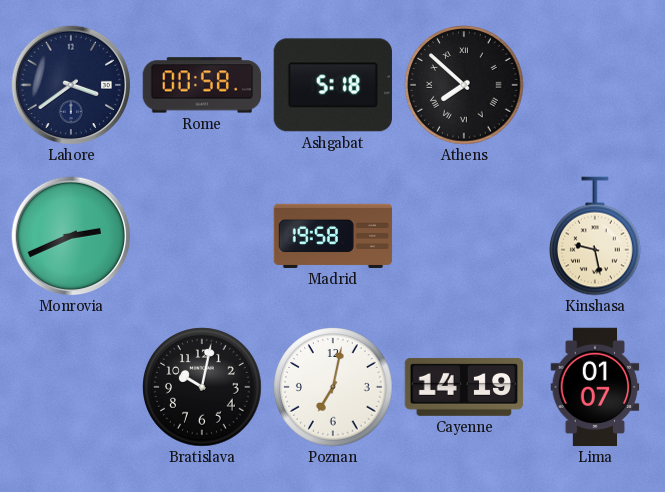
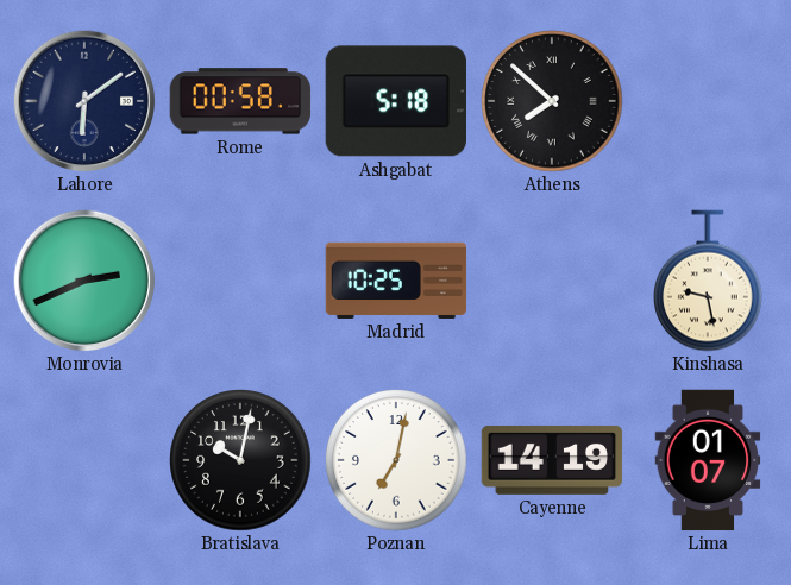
Lahore: 3:39 -> 6:09
Madrid: 19:58 -> 10:25
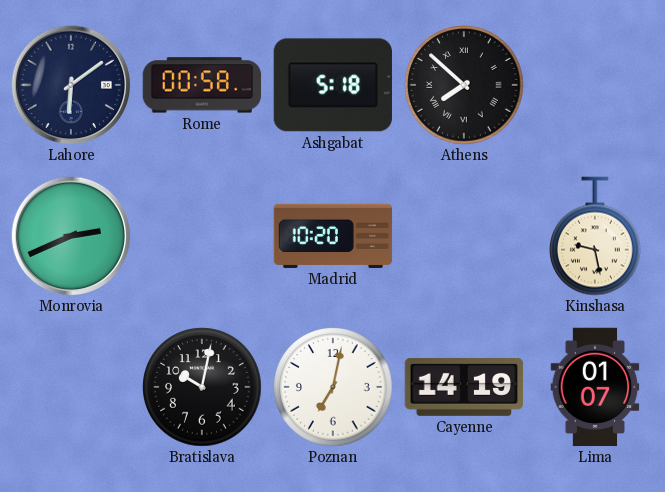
Madrid: 10:25 -> 10:20
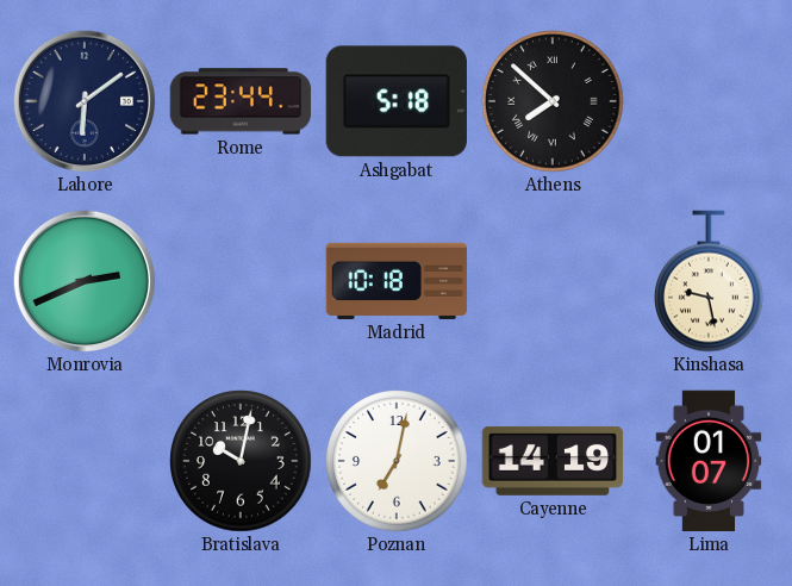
Rome: 00:58 -> 23:44
Madrid: 10:20 -> 10:18
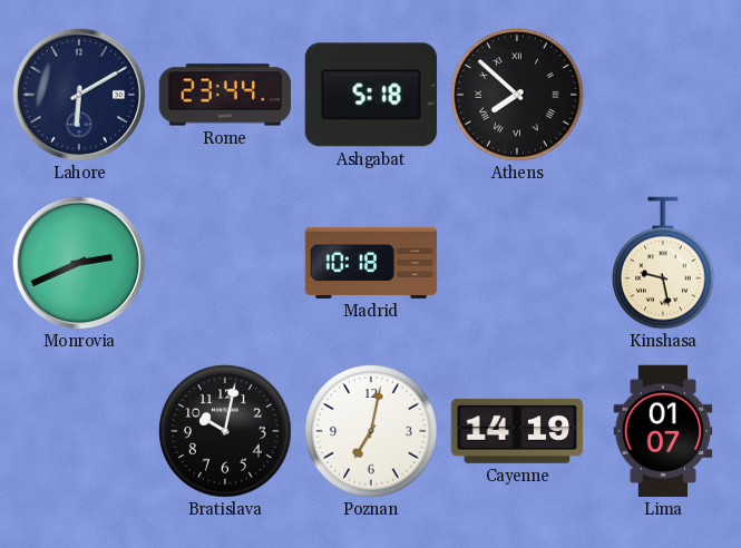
Lahore: 6:09 -> 6:10
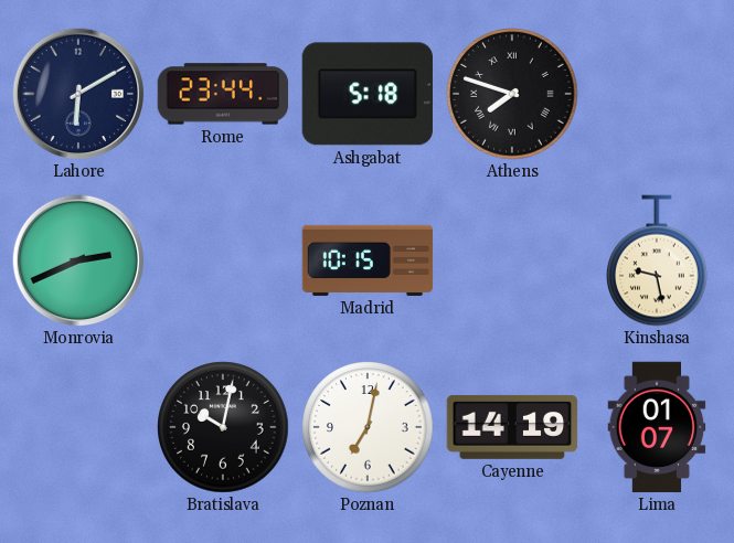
Athens: 7:52 -> 7:48
Madrid: 10:18 -> 10:15
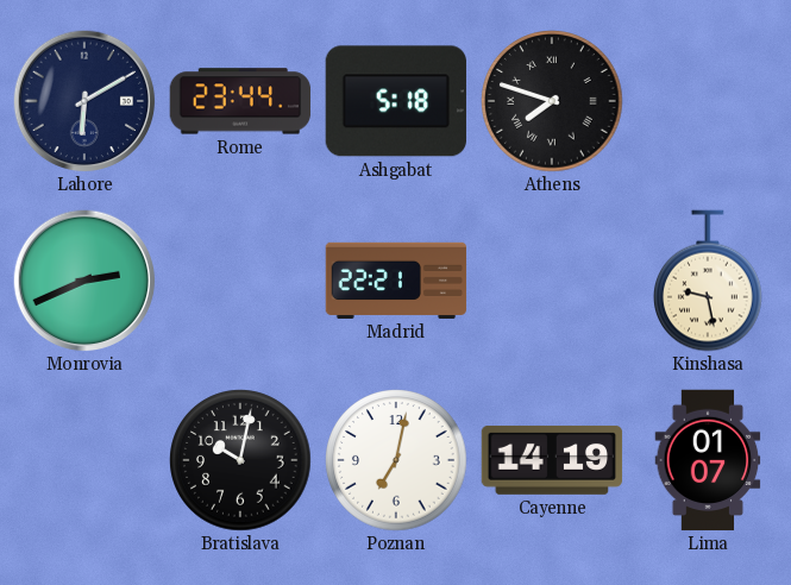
Madrid: 10:15 -> 22:21
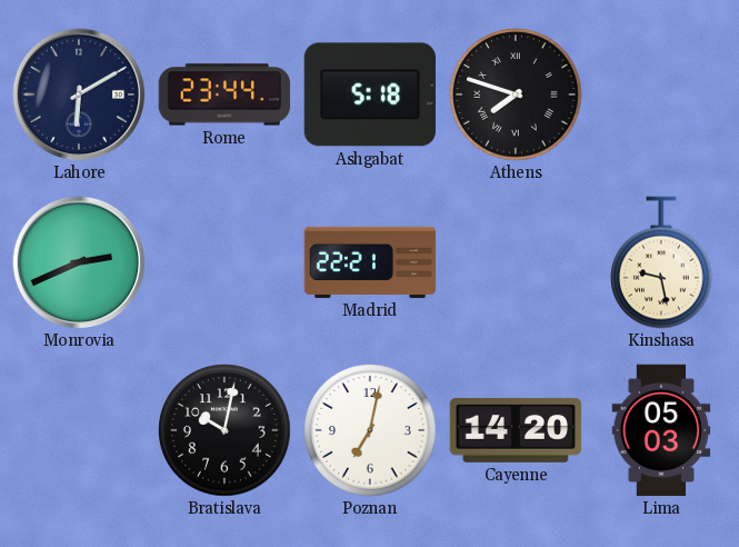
Cayenne: 14:19 -> 14:20
Lima: 01:07 -> 05:03
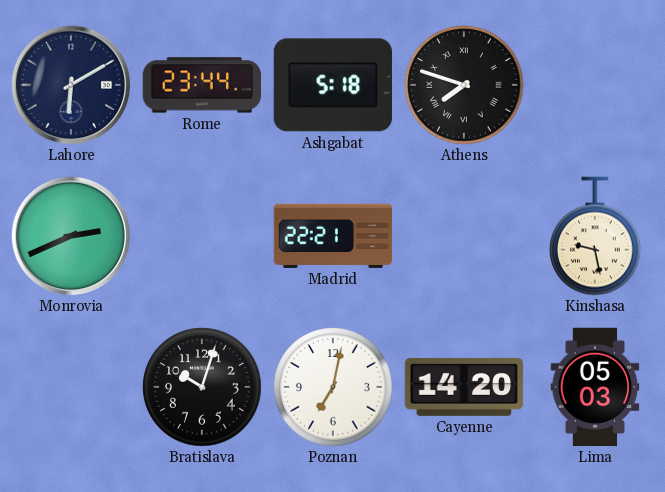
Bratislava: 10:02 -> 10:03
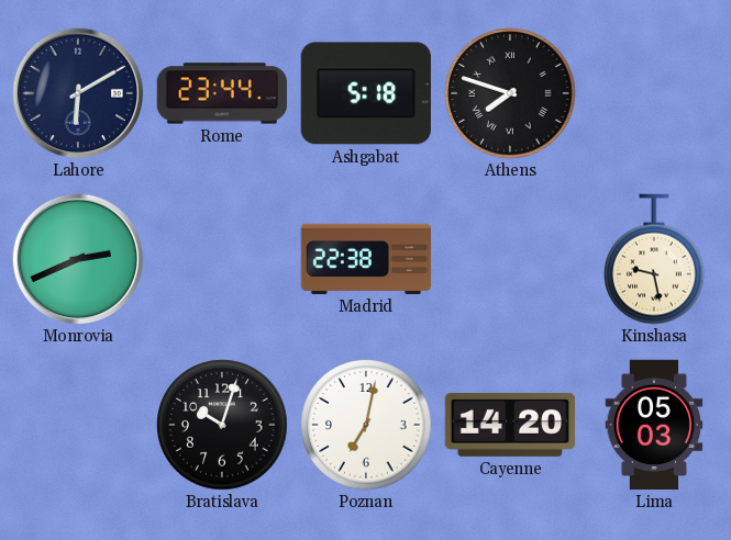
Madrid: 22:21 -> 22:38
